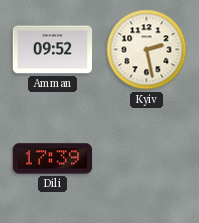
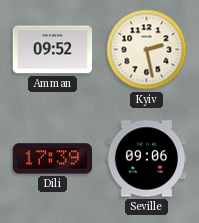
Seville: none -> 09:06
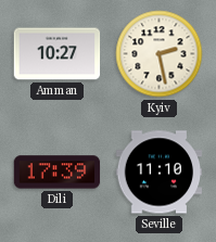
Amman: 09:52 -> 10:27
Seville: 09:06 -> 11:10
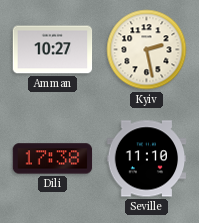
Dili: 17:39 -> 17:38
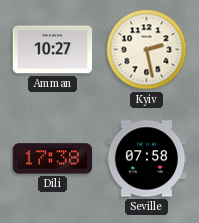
Seville: 11:10 -> 07:58
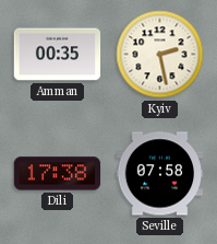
Amman: 10:27 -> 00:35
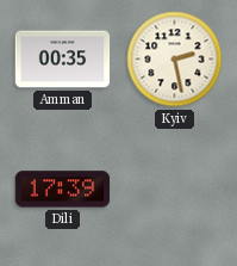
Dili: 17:38 -> 17:39
Seville: 07:58 -> none
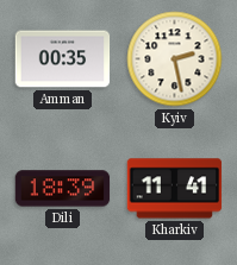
Dili: 17:39 -> 18:39
Kharkiv: none -> 11:41
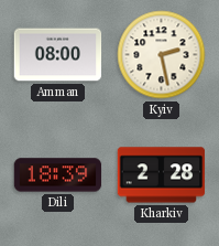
Amman: 00:35 -> 08:00
Kharkiv: 11:41 -> 2:28
